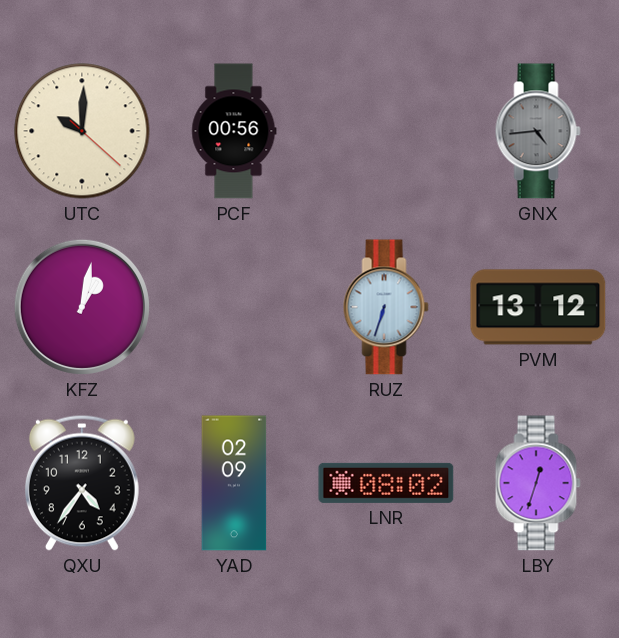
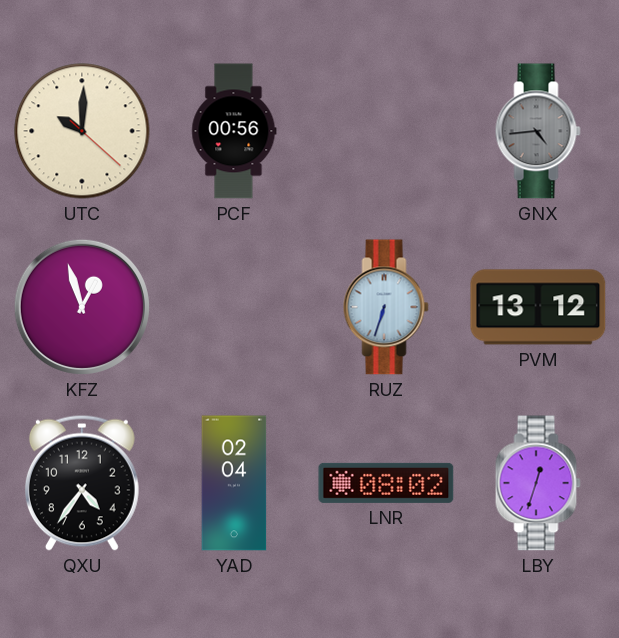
KFZ: 1:02 -> 12:57
YAD: 02:09 -> 02:04
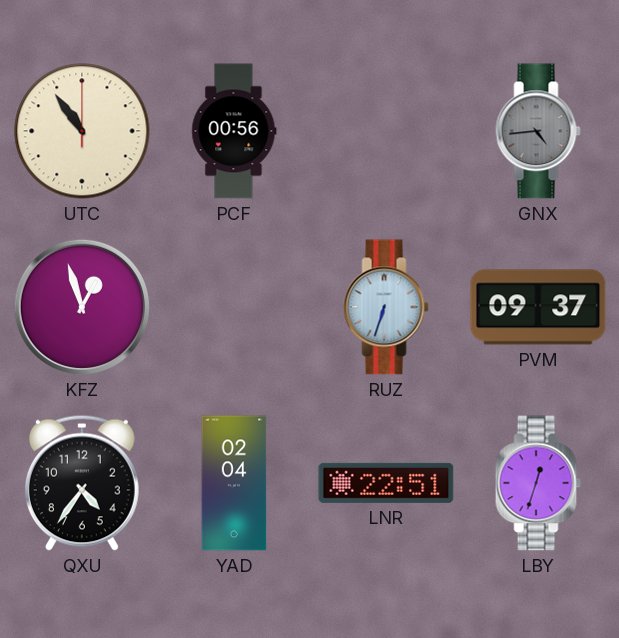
UTC: 10:00 -> 10:54
PVM: 13:12 -> 09:37
LNR: 08:02 -> 22:51
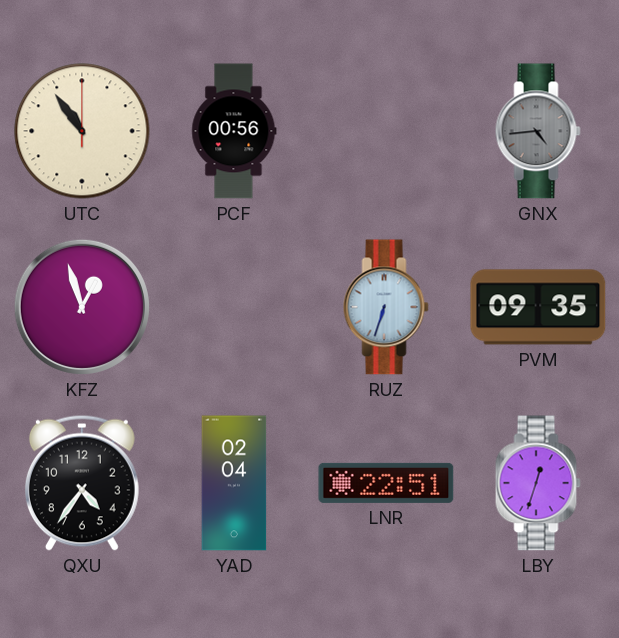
PVM: 09:37 -> 09:35
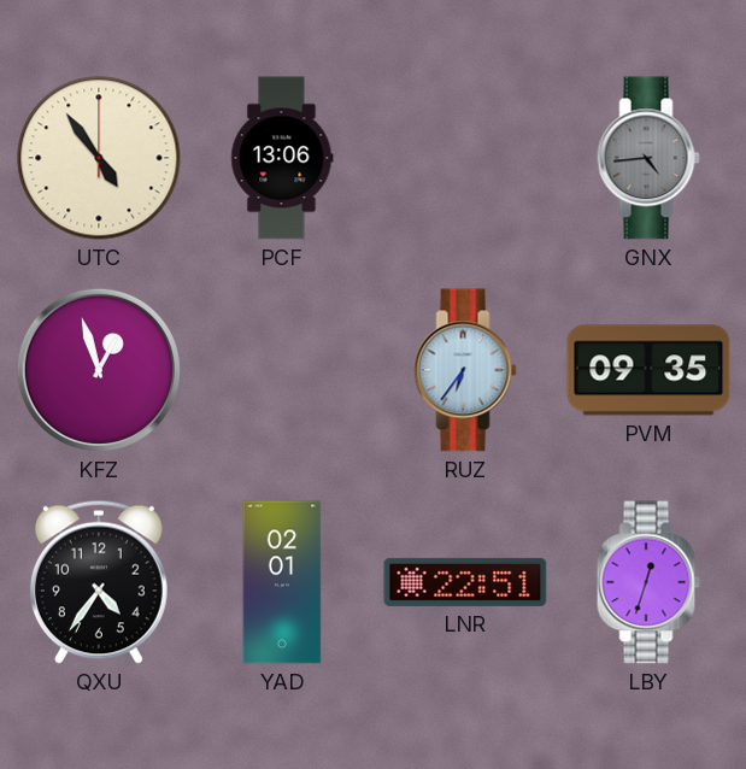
UTC: 10:54 -> 4:54
PCF: 00:56 -> 13:06
RUZ: 6:33 -> 6:36
YAD: 02:04 -> 02:01
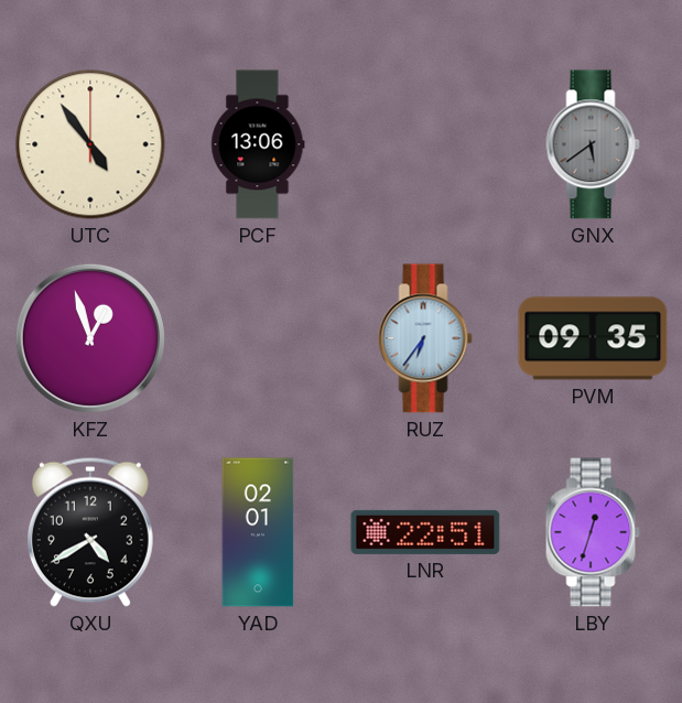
GNX: 4:44 -> 5:39
QXU: 4:36 -> 4:40
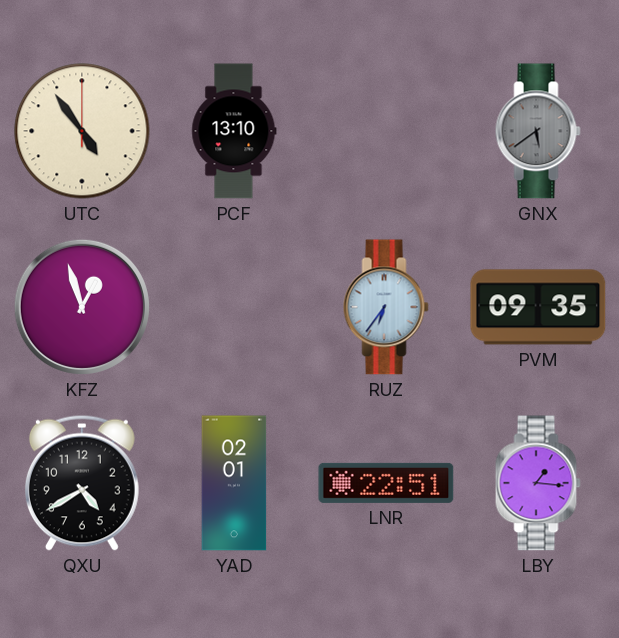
PCF: 13:06 -> 13:10
LBY: 12:33 -> 1:16
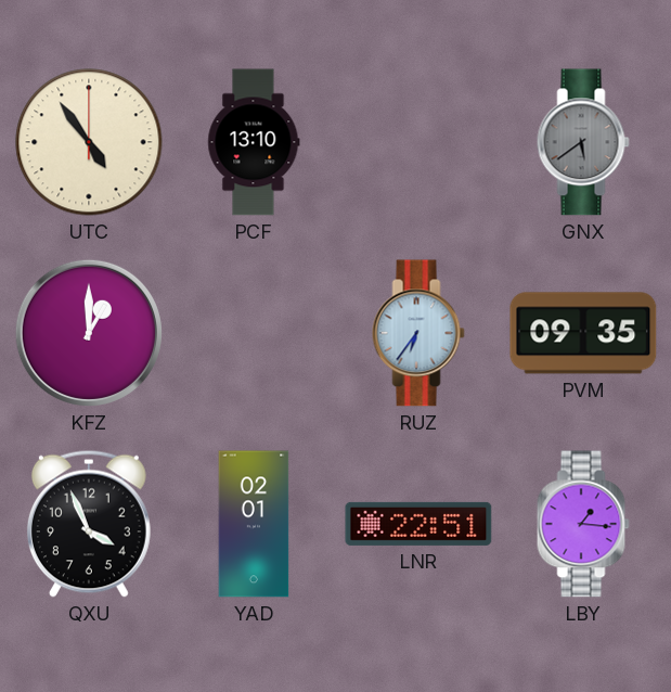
KFZ: 12:57 -> 1:00
QXU: 4:40 -> 3:56
